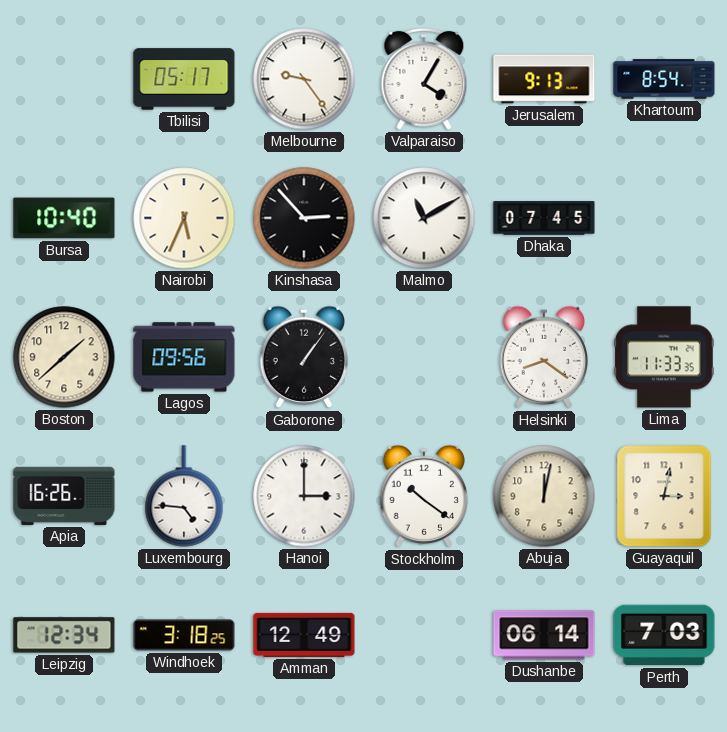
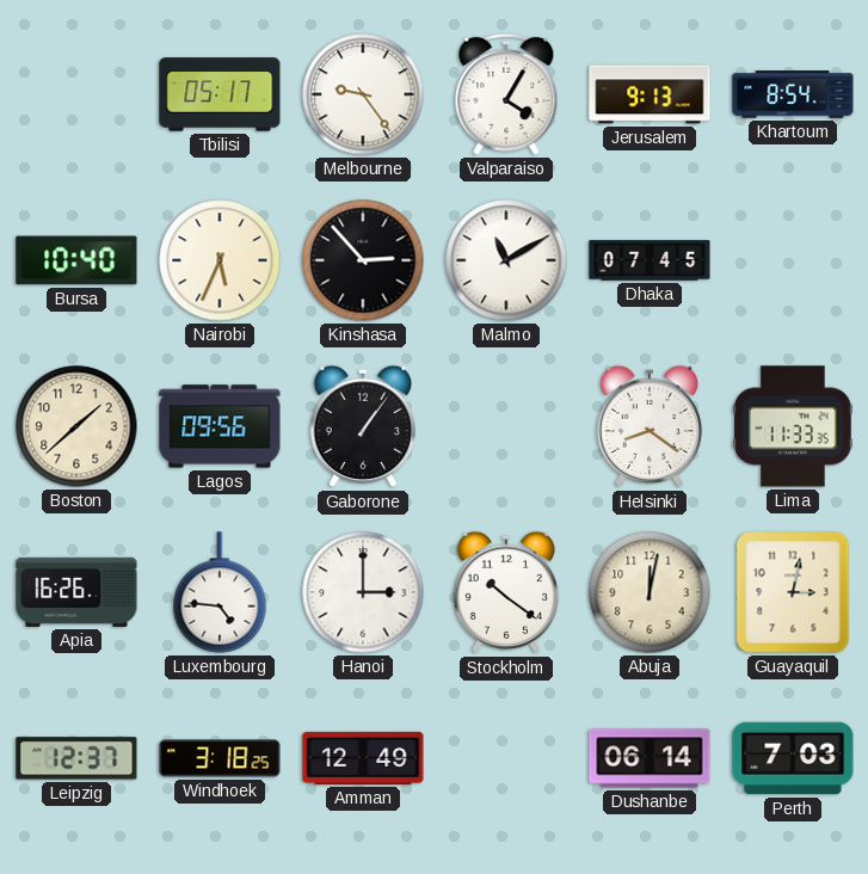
Leipzig: 12:34 -> 12:37
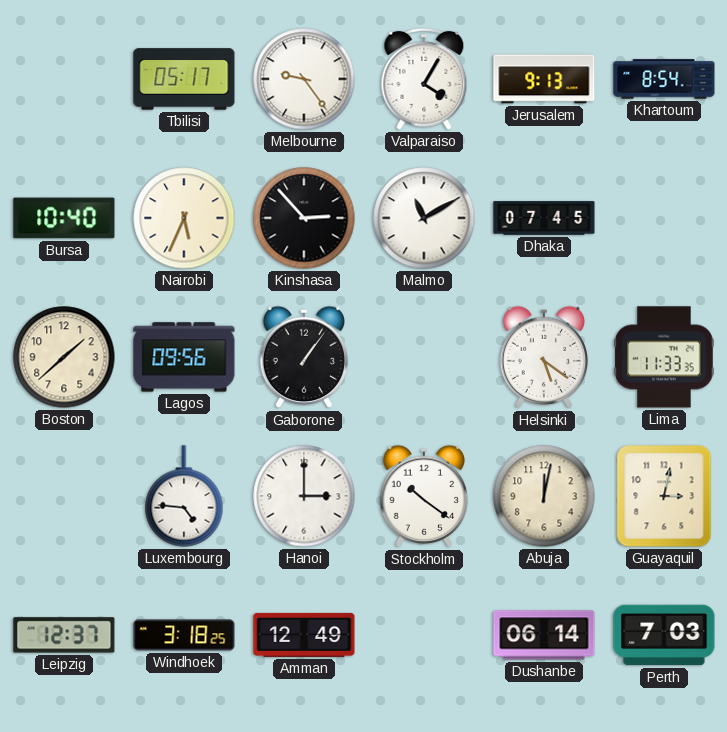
Helsinki: 8:21 -> 5:21
Apia: 16:26 -> none
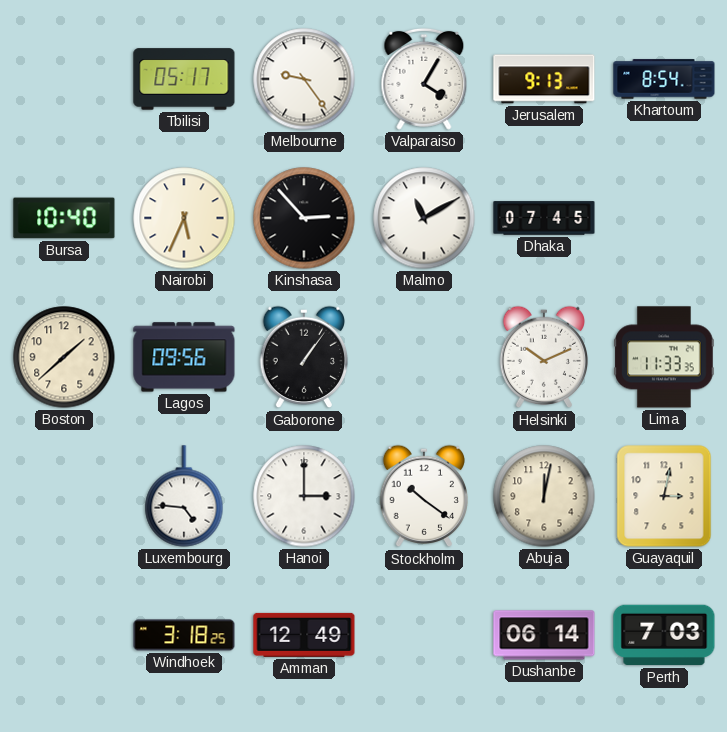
Helsinki: 5:21 -> 10:11
Leipzig: 12:37 -> none
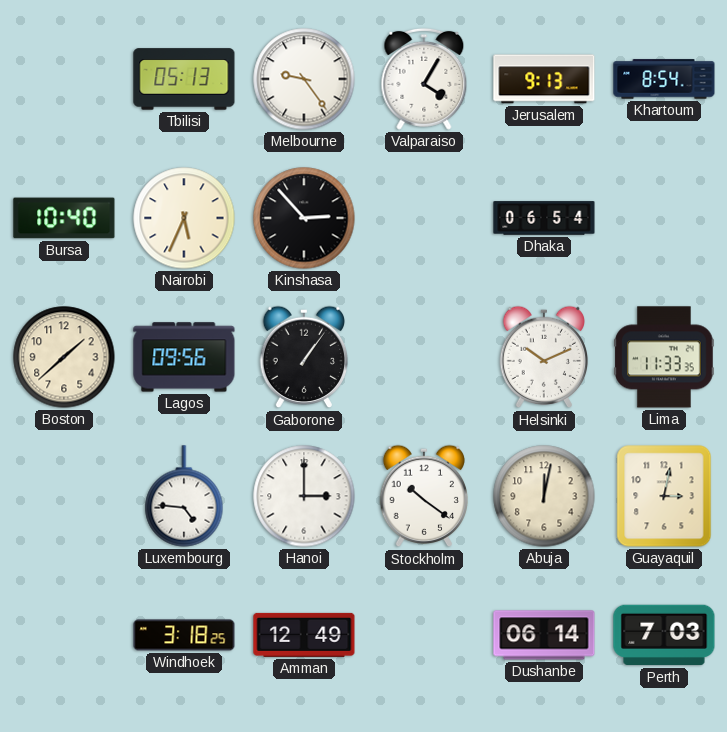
Tbilisi: 05:17 -> 05:13
Malmo: 11:10 -> none
Dhaka: 07:45 -> 06:54
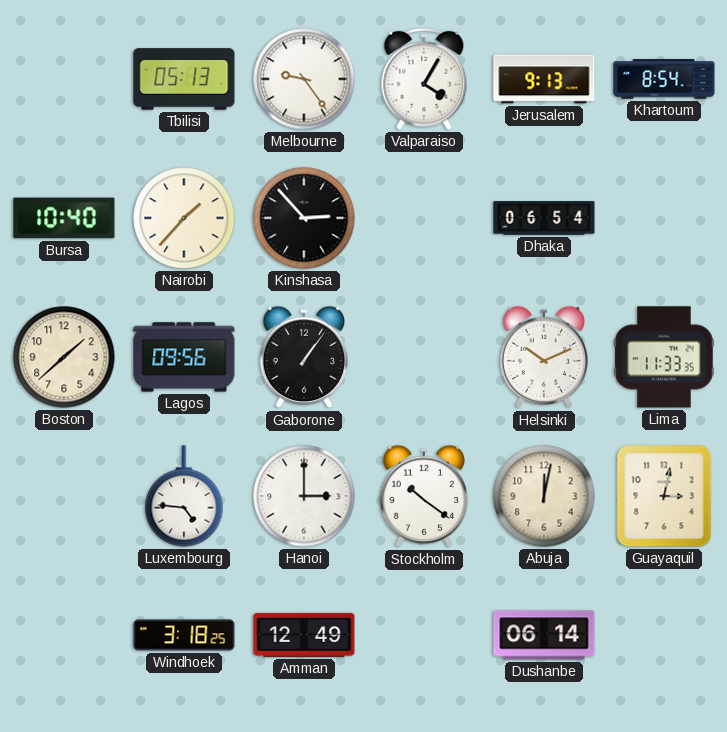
Nairobi: 5:34 -> 1:37
Perth: 7:03 -> none
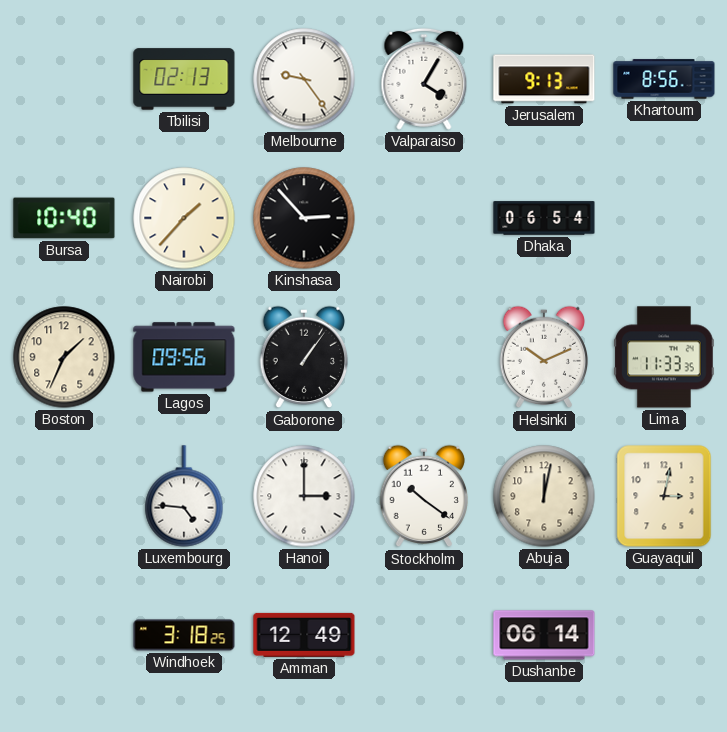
Tbilisi: 05:13 -> 02:13
Khartoum: 8:54 -> 8:56
Boston: 1:38 -> 1:34
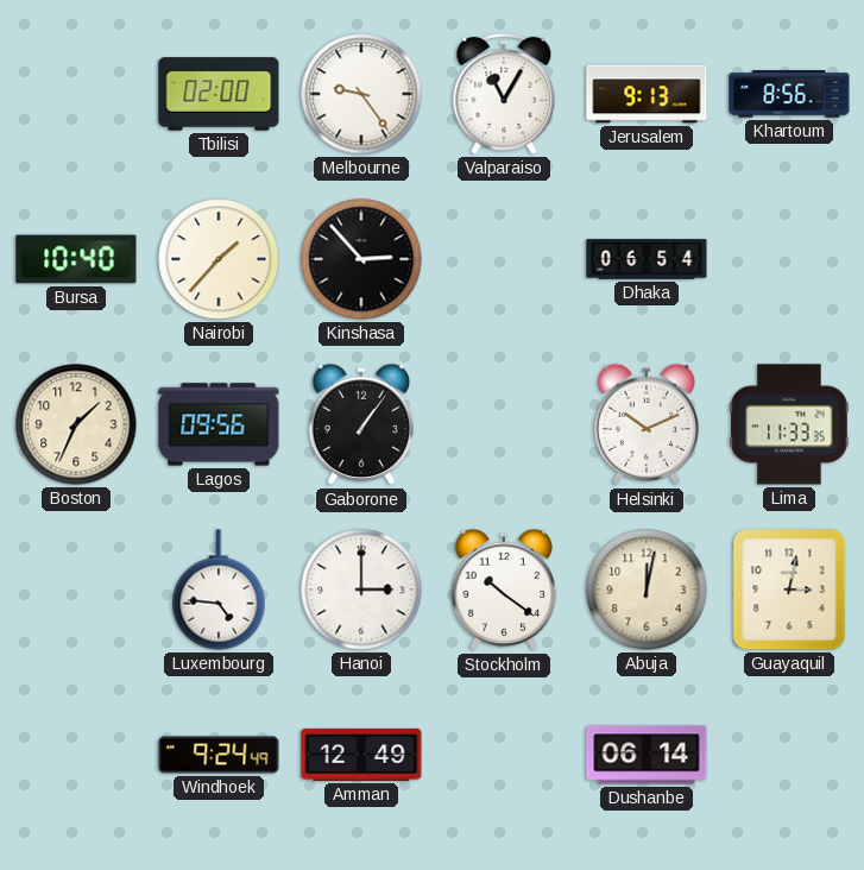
Tbilisi: 02:13 -> 02:00
Valparaiso: 4:05 -> 11:05
Windhoek: 3:18 -> 9:24
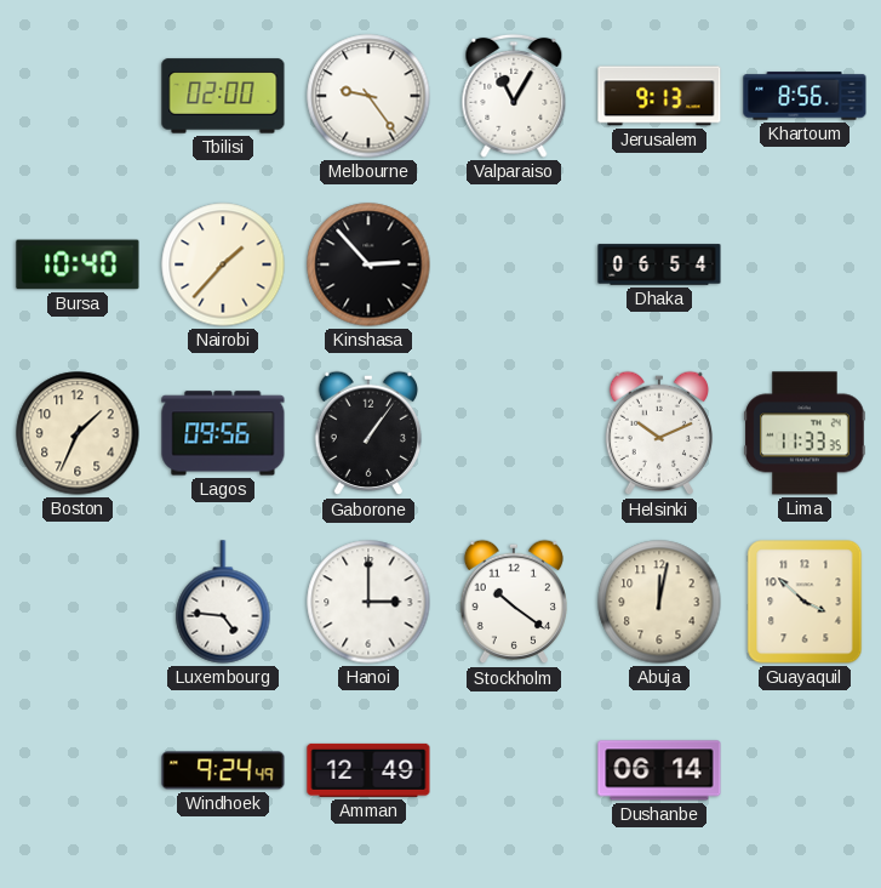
Guayaquil: 3:02 -> 3:52
